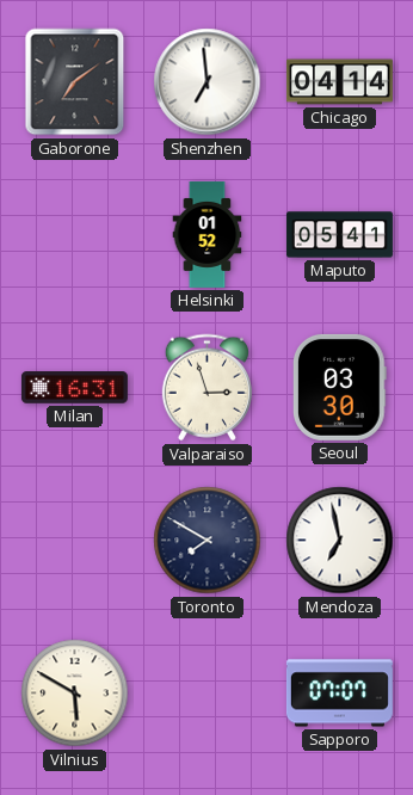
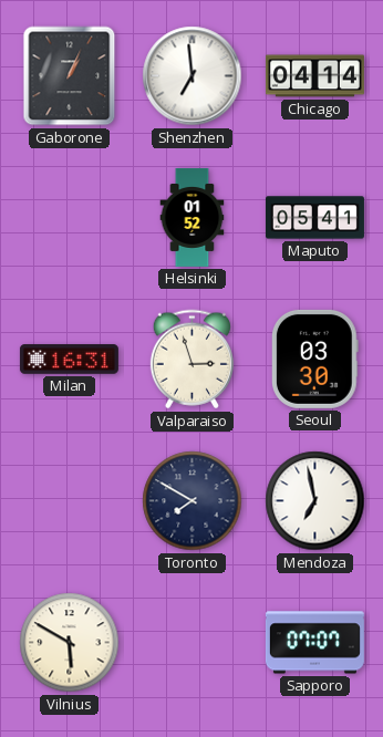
Gaborone: 7:09 -> 1:04
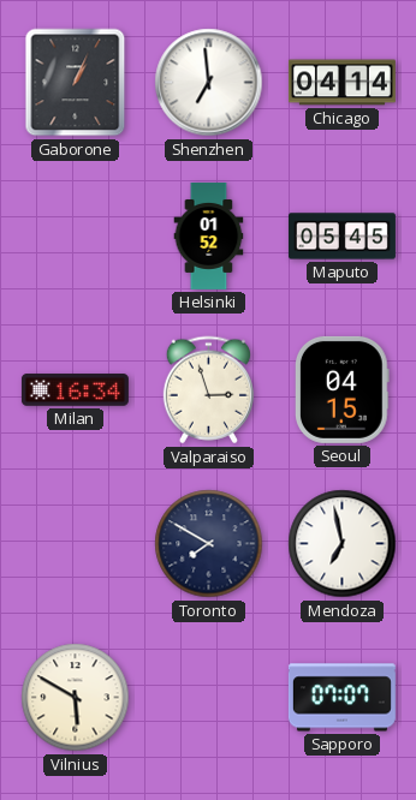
Maputo: 05:41 -> 05:45
Milan: 16:31 -> 16:34
Seoul: 03:30 -> 04:15
